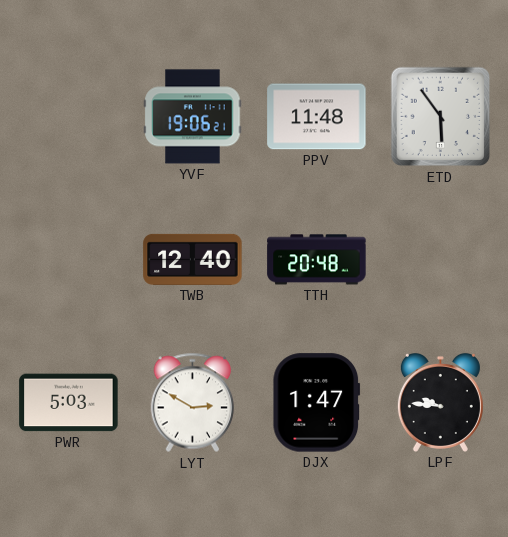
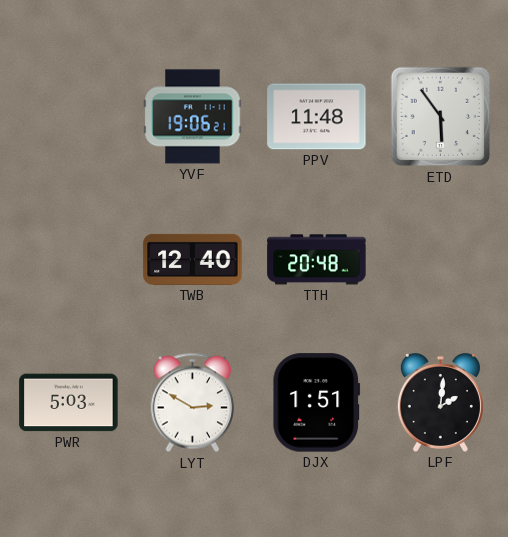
DJX: 1:47 -> 1:51
LPF: 9:46 -> 2:01
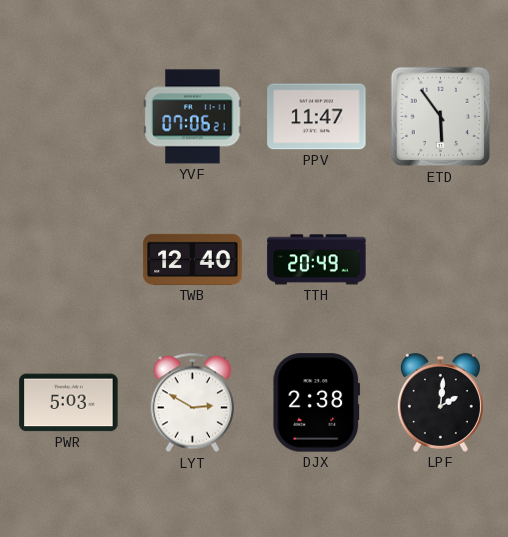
YVF: 19:06 -> 07:06
PPV: 11:48 -> 11:47
TTH: 20:48 -> 20:49
DJX: 1:51 -> 2:38
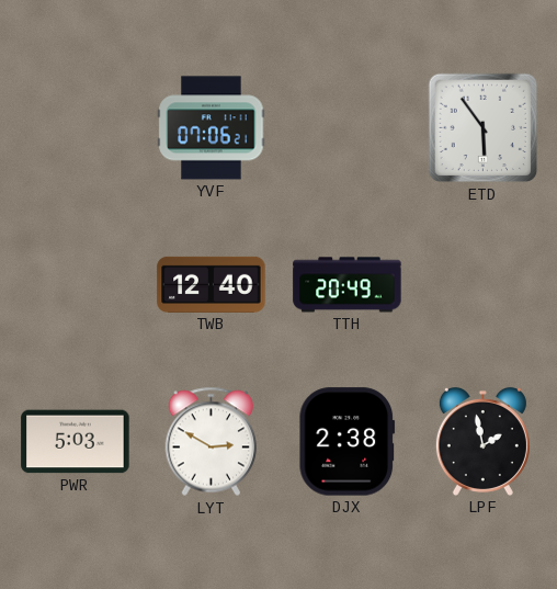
PPV: 11:47 -> none
LPF: 2:01 -> 1:58
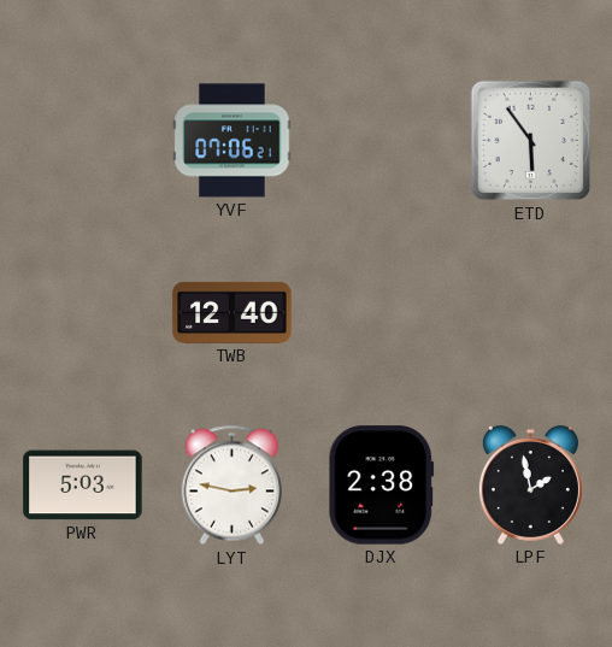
TTH: 20:49 -> none
LYT: 2:50 -> 2:47
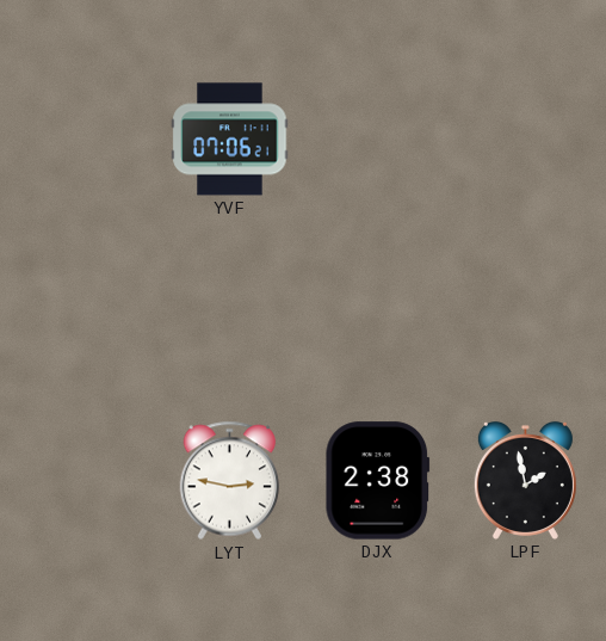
ETD: 5:54 -> none
TWB: 12:40 -> none
PWR: 5:03 -> none
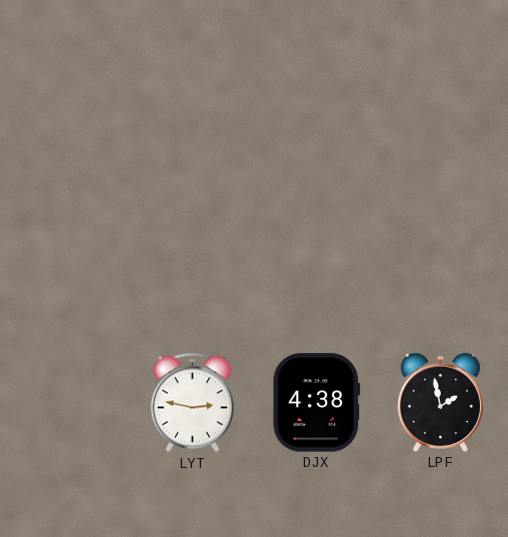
YVF: 07:06 -> none
DJX: 2:38 -> 4:38
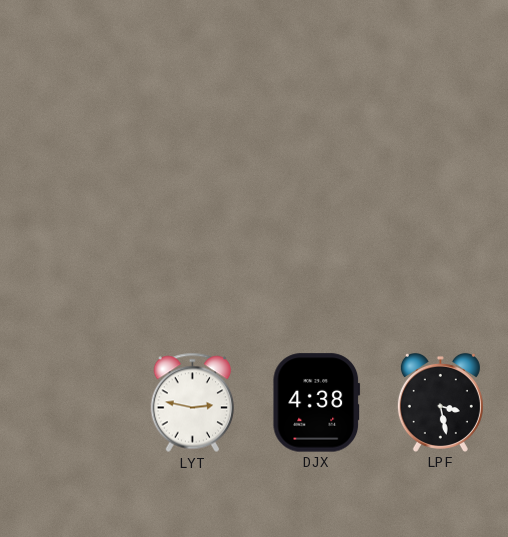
LPF: 1:58 -> 3:28
